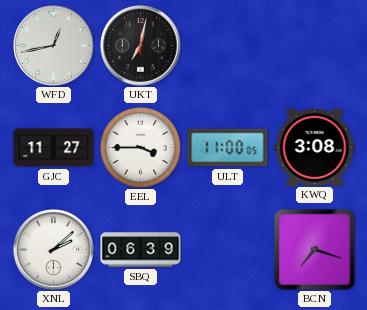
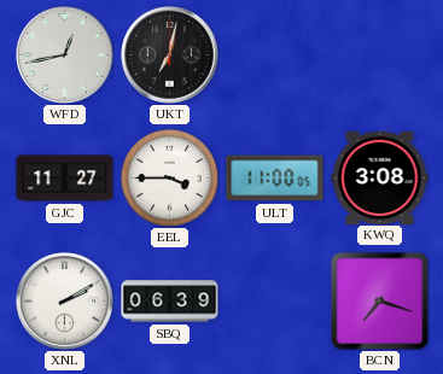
XNL: 2:08 -> 2:10
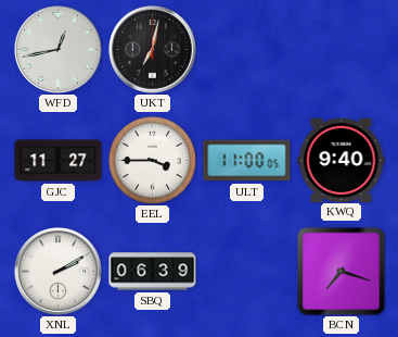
KWQ: 3:08 -> 9:40
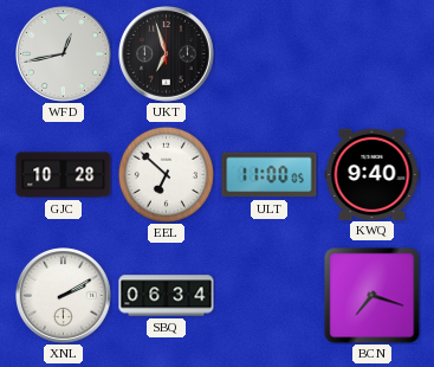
UKT: 7:02 -> 6:57
GJC: 11:27 -> 10:28
EEL: 3:45 -> 6:52
SBQ: 06:39 -> 06:34
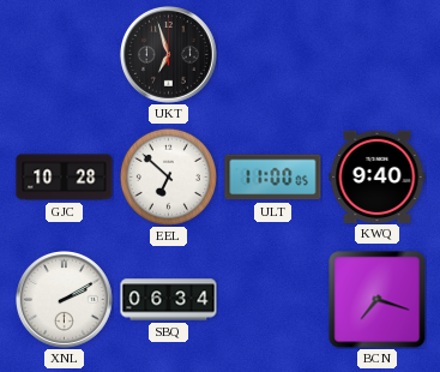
WFD: 12:43 -> none
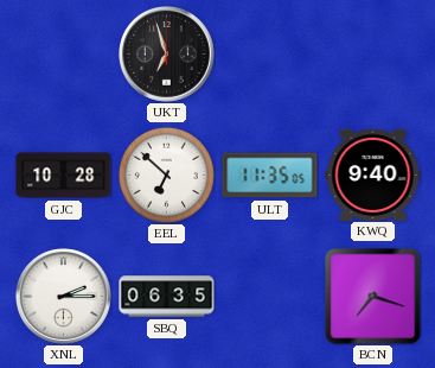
ULT: 11:00 -> 11:35
XNL: 2:10 -> 2:15
SBQ: 06:34 -> 06:35
